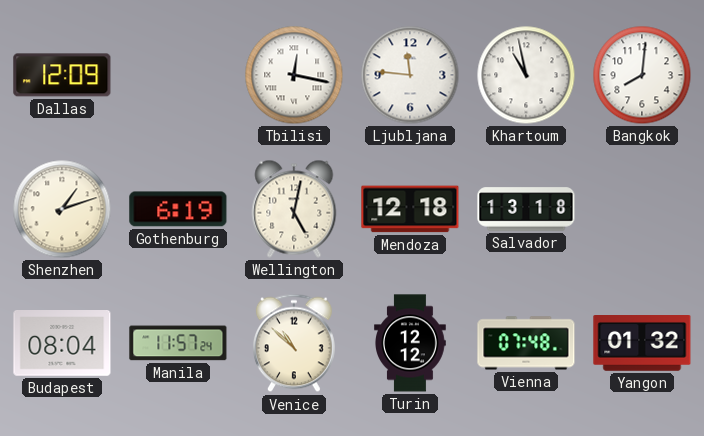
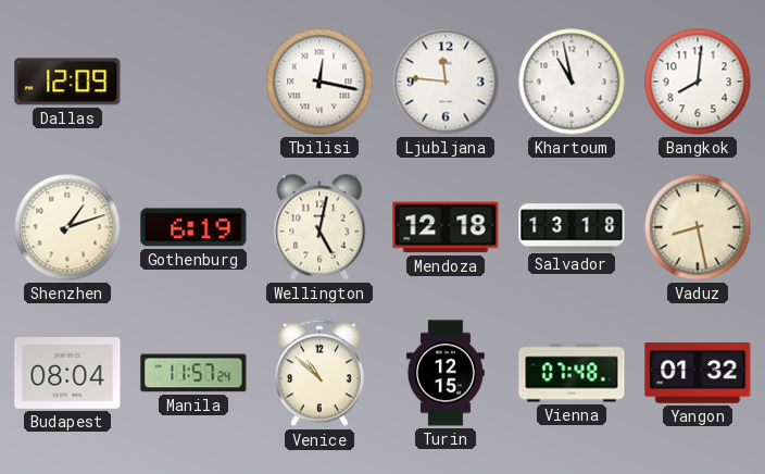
Vaduz: none -> 8:28
Turin: 12:12 -> 12:15
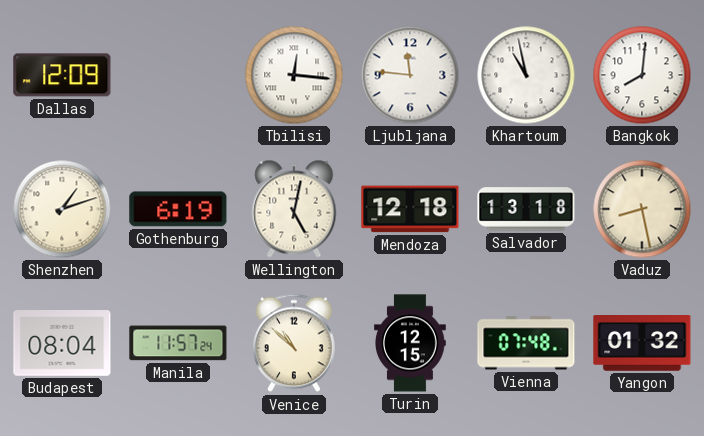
Tbilisi: 12:17 -> 12:16
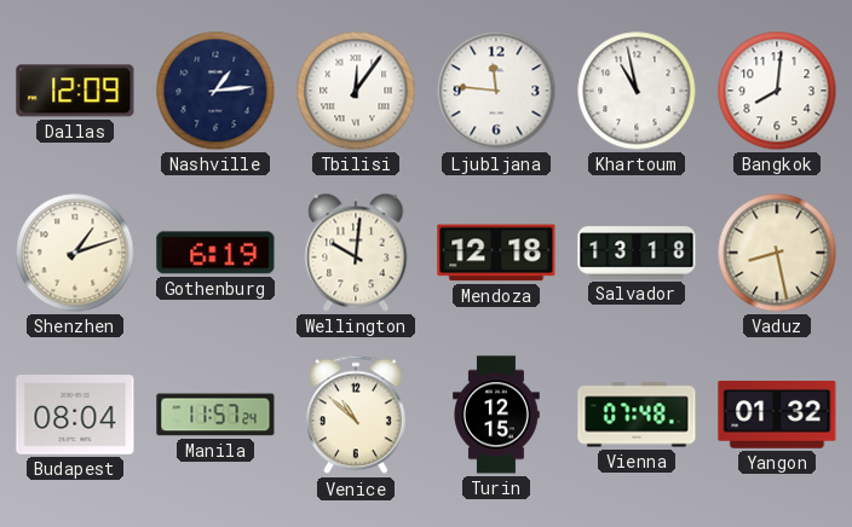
Nashville: none -> 1:14
Tbilisi: 12:16 -> 12:06
Wellington: 5:02 -> 10:01
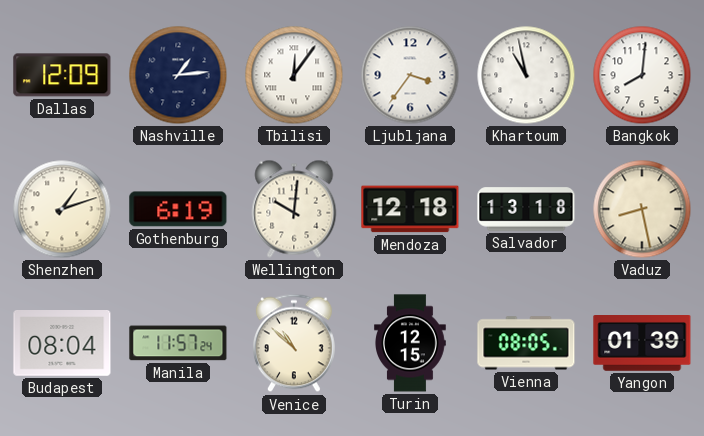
Ljubljana: 11:46 -> 3:36
Vienna: 07:48 -> 08:05
Yangon: 01:32 -> 01:39
